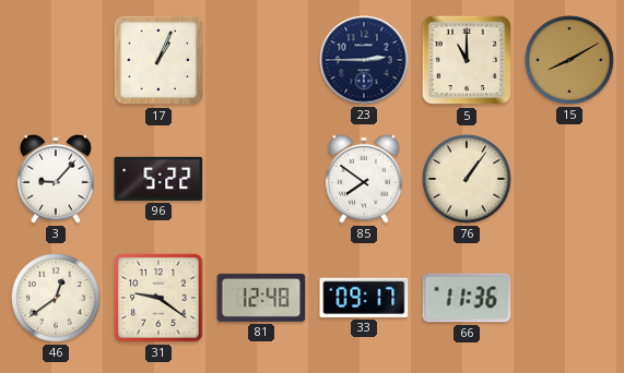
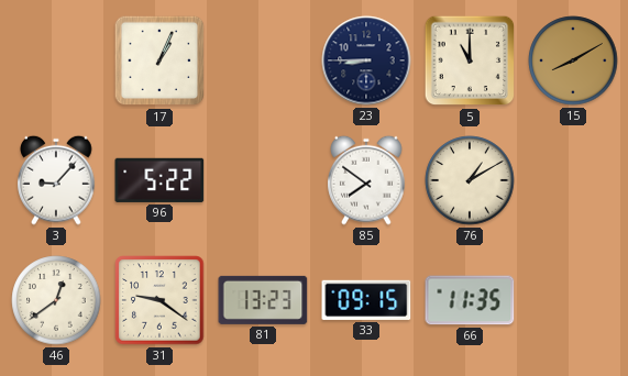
23: 2:45 -> 8:45
76: 1:06 -> 1:10
81: 12:48 -> 13:23
33: 09:17 -> 09:15
66: 11:36 -> 11:35
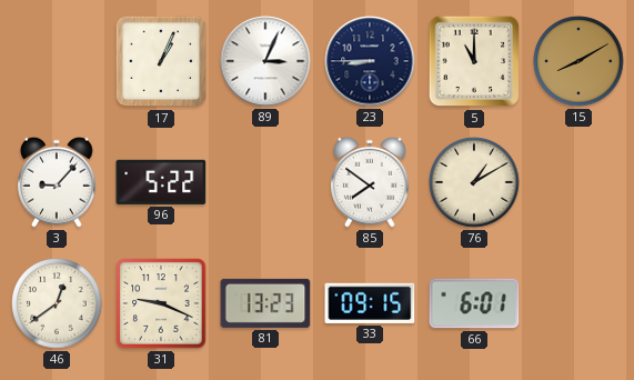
89: none -> 3:04
31: 9:21 -> 9:19
66: 11:35 -> 6:01
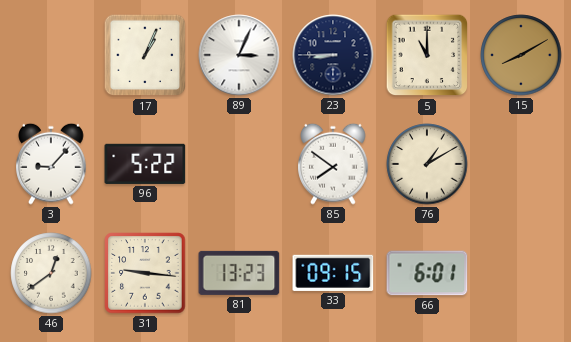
31: 9:19 -> 9:16
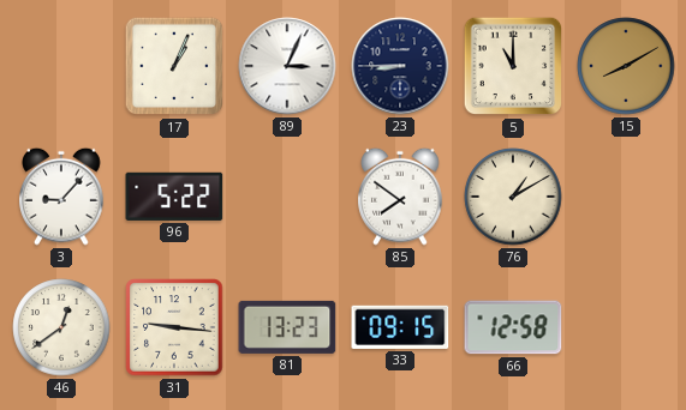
66: 6:01 -> 12:58
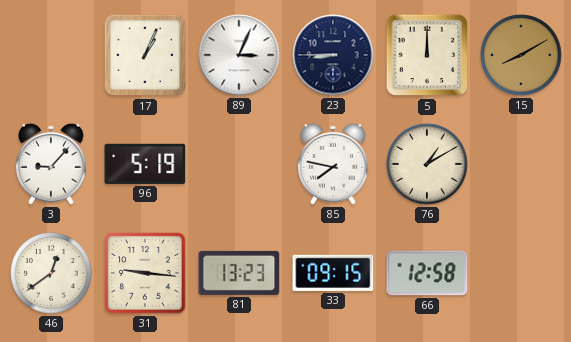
5: 11:00 -> 12:00
96: 5:22 -> 5:19
85: 7:51 -> 7:47
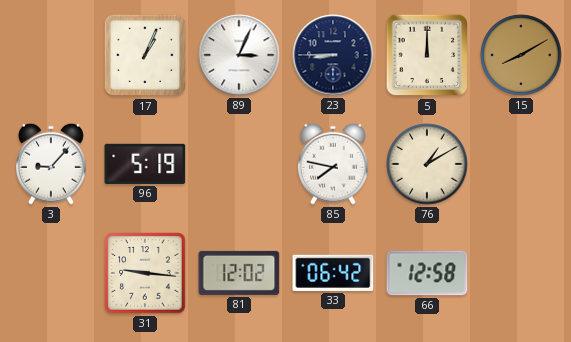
46: 12:39 -> none
81: 13:23 -> 12:02
33: 09:15 -> 06:42
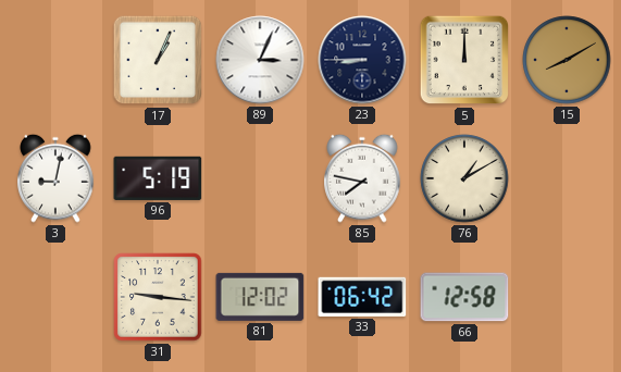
3: 9:07 -> 9:02
